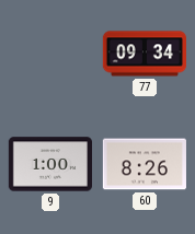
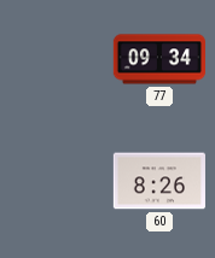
9: 1:00 -> none
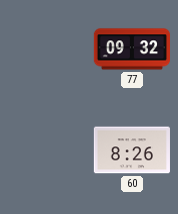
77: 09:34 -> 09:32
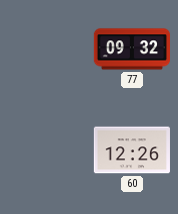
60: 8:26 -> 12:26
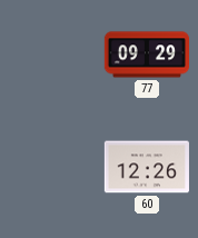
77: 09:32 -> 09:29
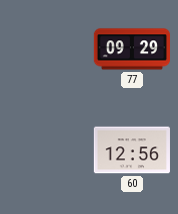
60: 12:26 -> 12:56
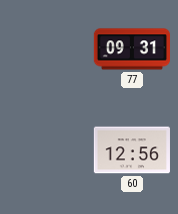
77: 09:29 -> 09:31
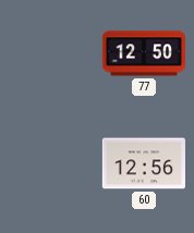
77: 09:31 -> 12:50
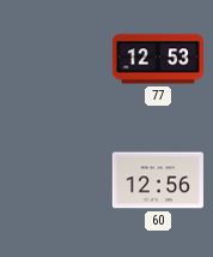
77: 12:50 -> 12:53
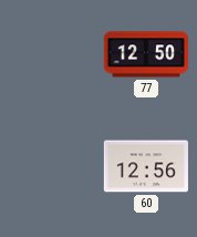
77: 12:53 -> 12:50
